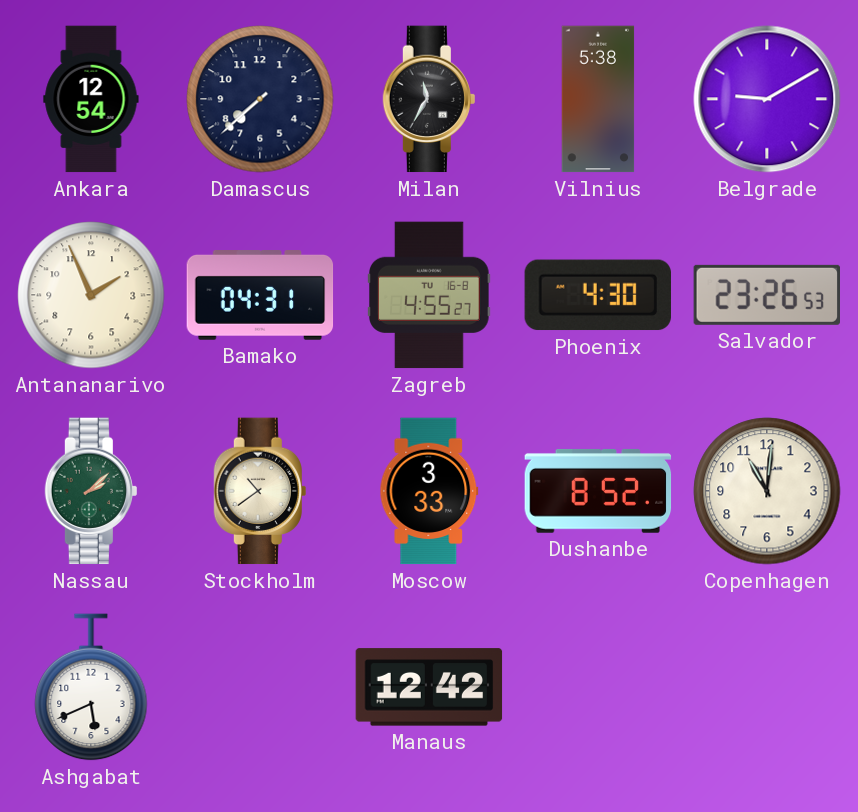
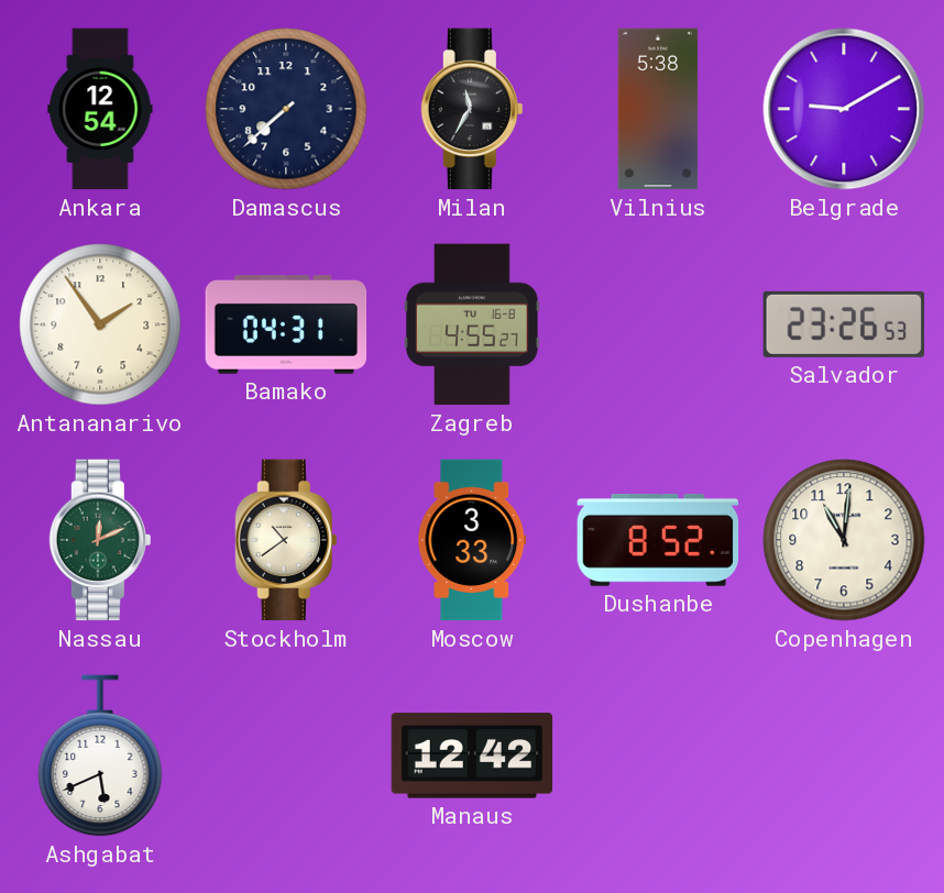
Antananarivo: 1:56 -> 1:54
Phoenix: 4:30 -> none
Nassau: 2:08 -> 12:11
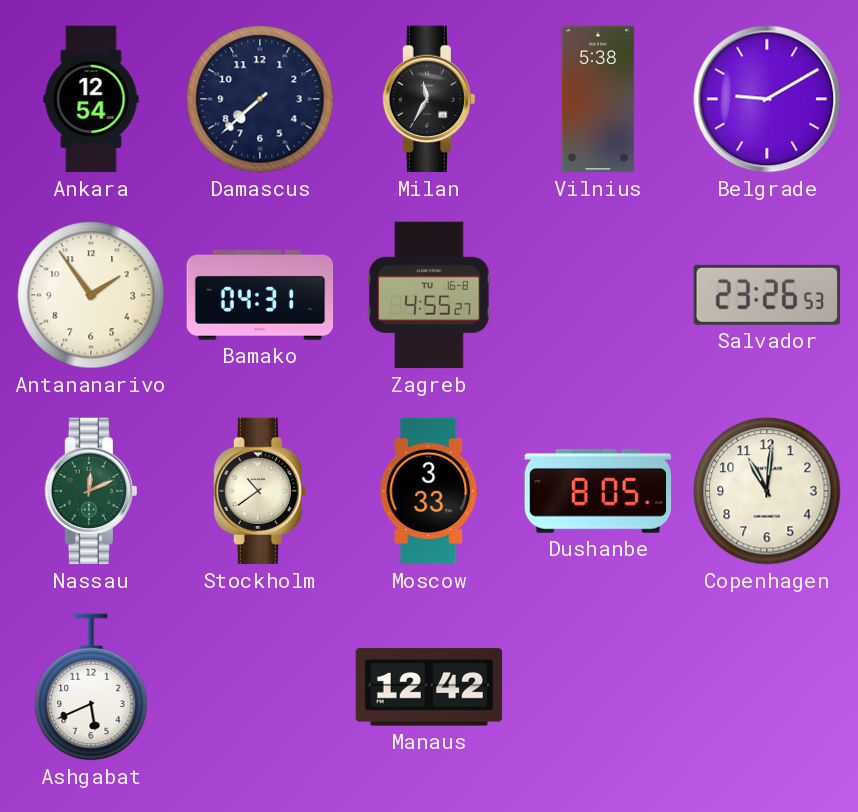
Dushanbe: 8:52 -> 8:05
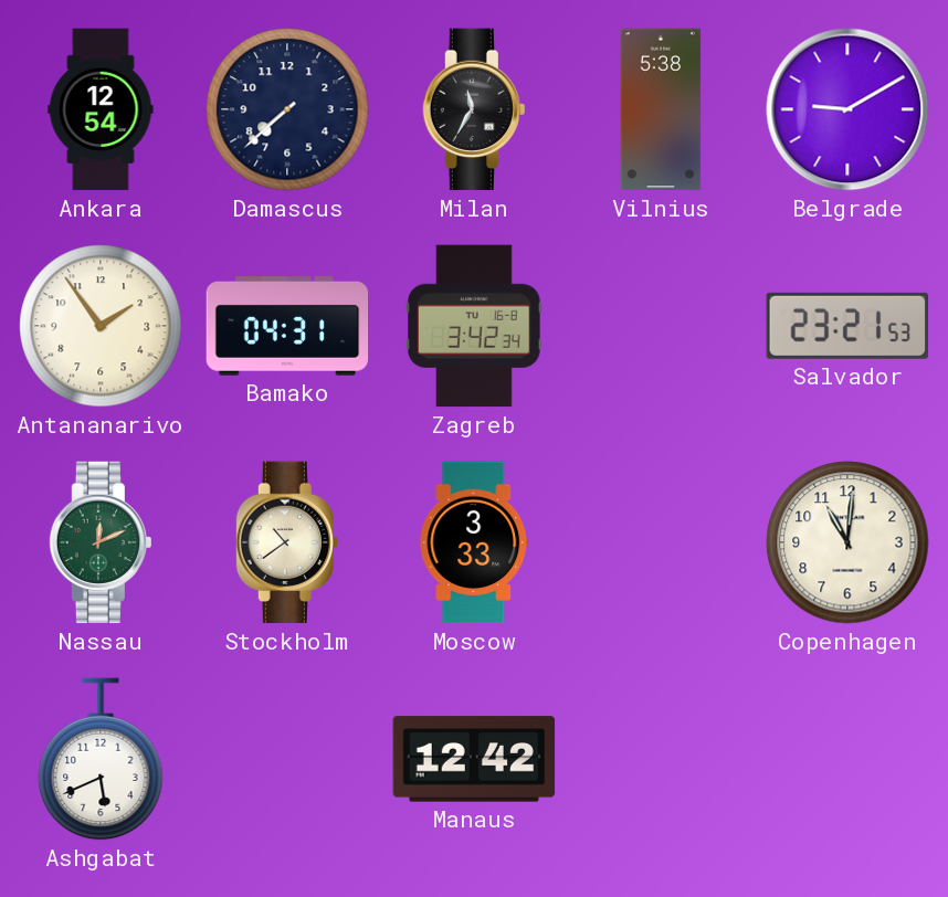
Zagreb: 4:55 -> 3:42
Salvador: 23:26 -> 23:21
Dushanbe: 8:05 -> none
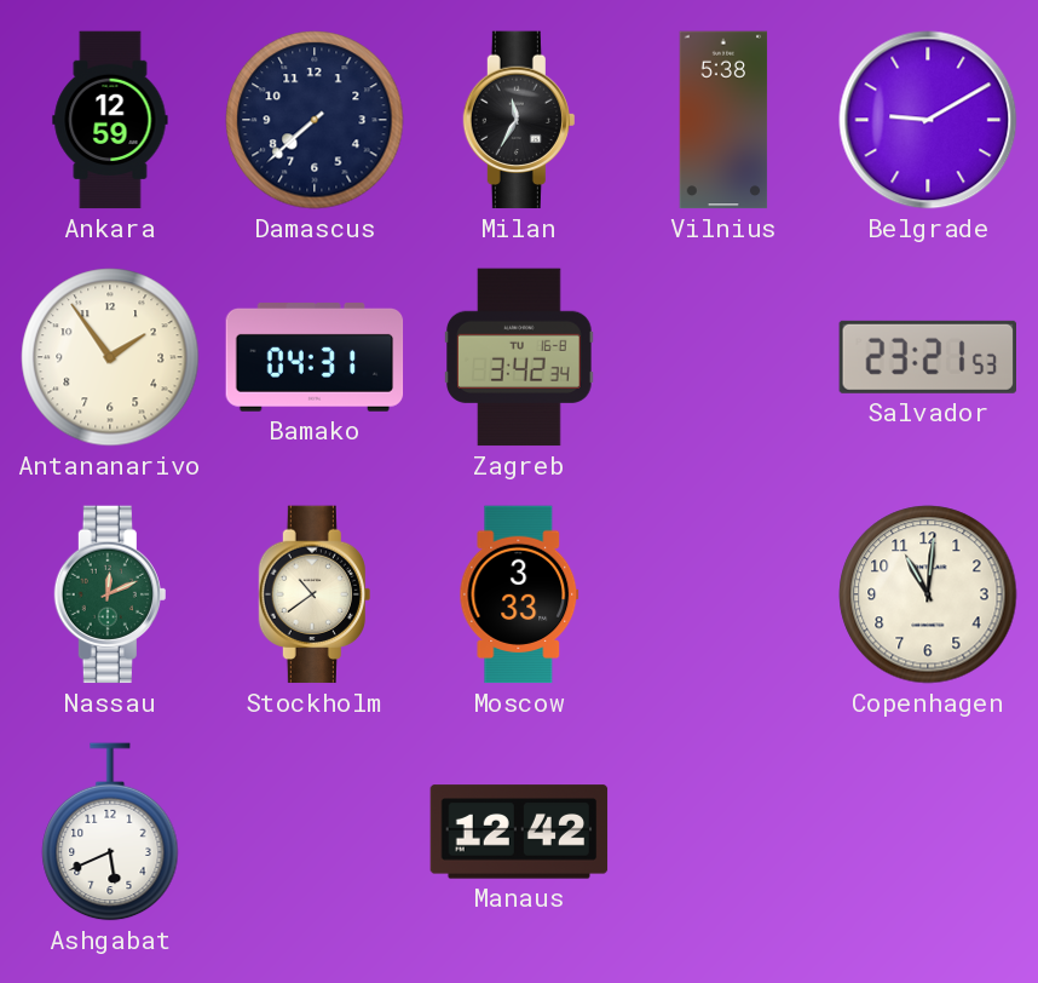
Ankara: 12:54 -> 12:59
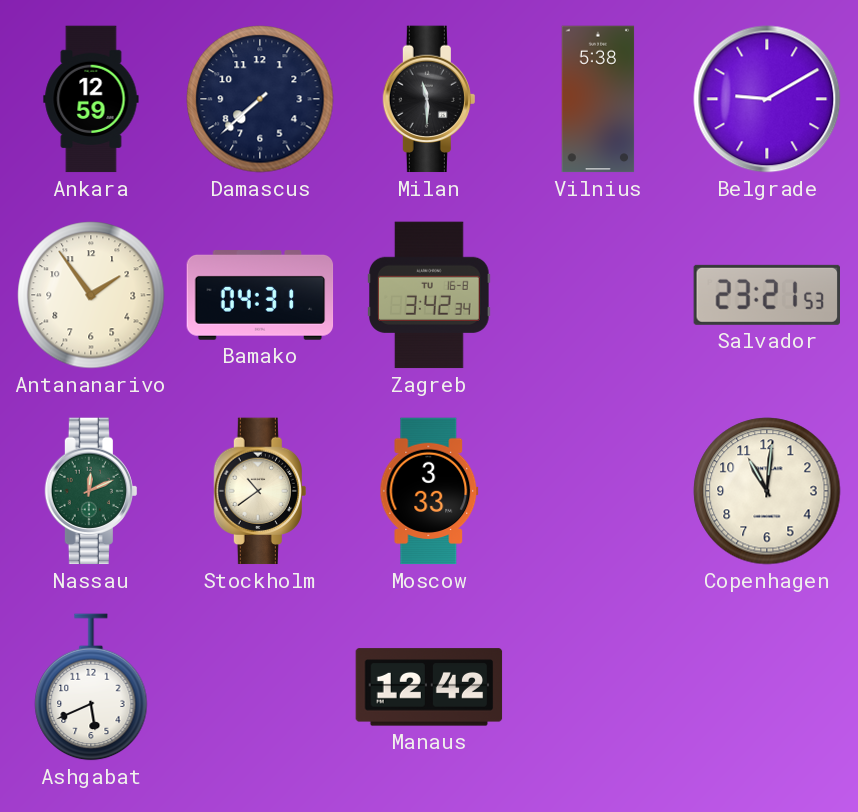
Milan: 11:35 -> 11:30
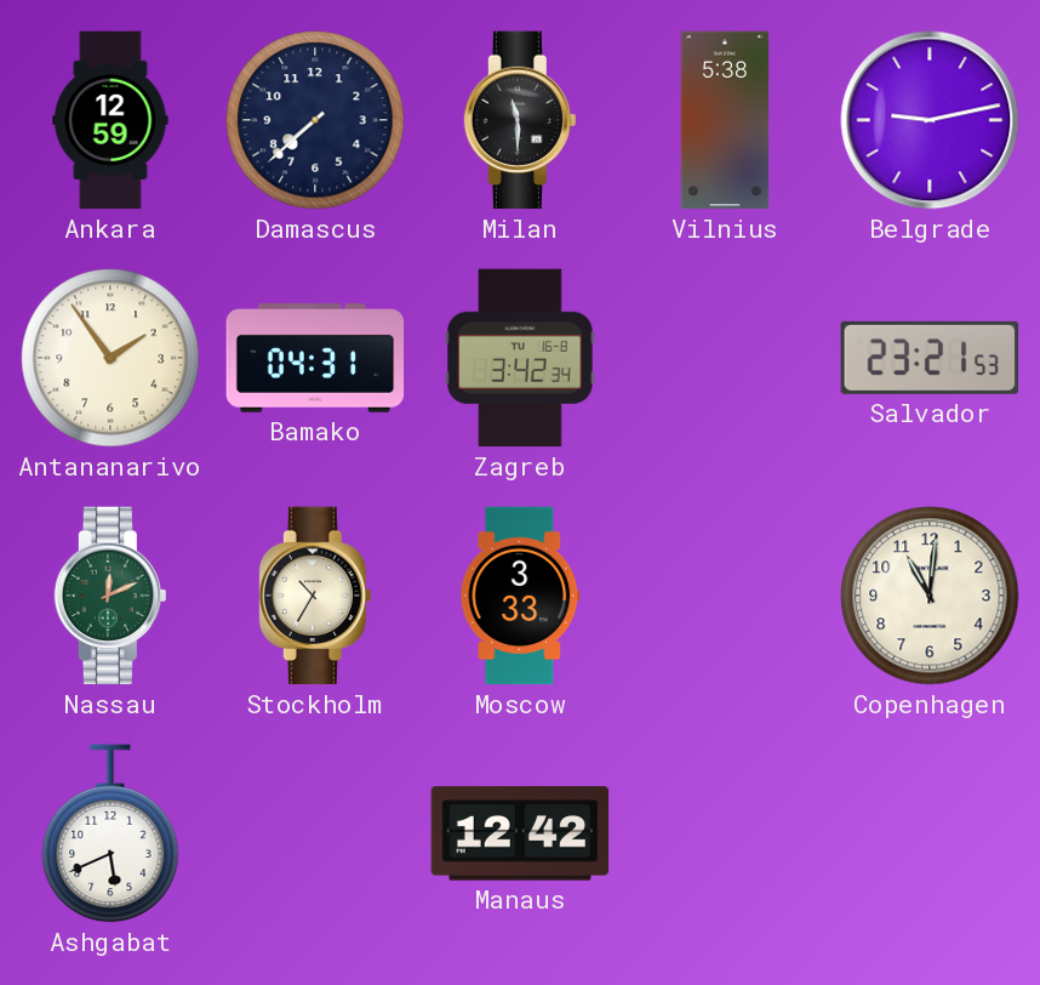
Belgrade: 9:10 -> 9:13
Stockholm: 10:39 -> 10:35
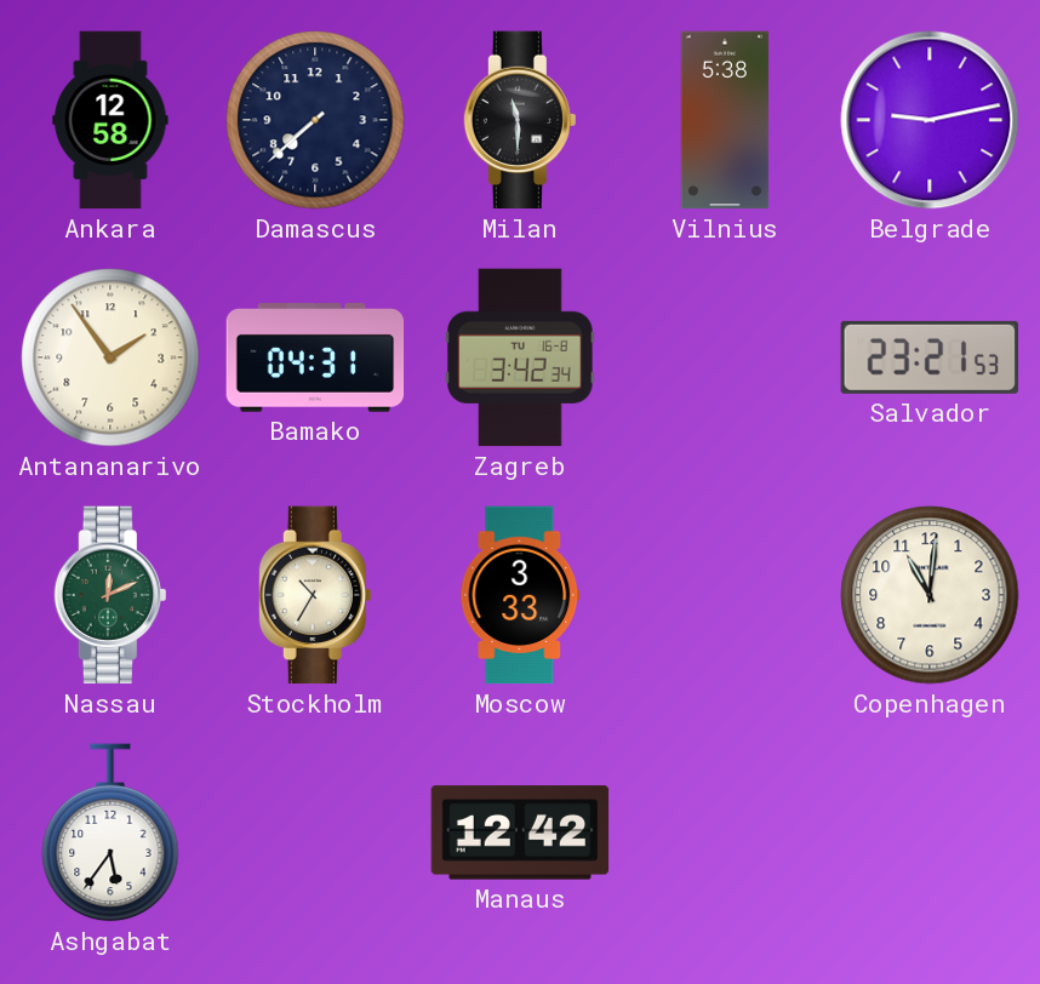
Ankara: 12:59 -> 12:58
Ashgabat: 5:41 -> 5:36
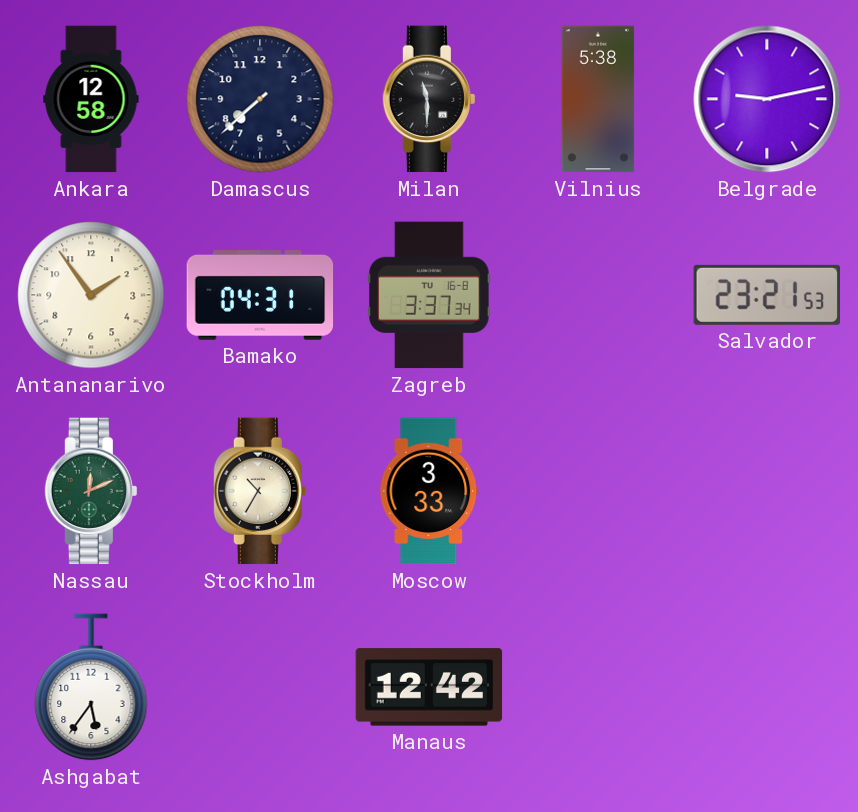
Zagreb: 3:42 -> 3:37
Copenhagen: 11:01 -> none
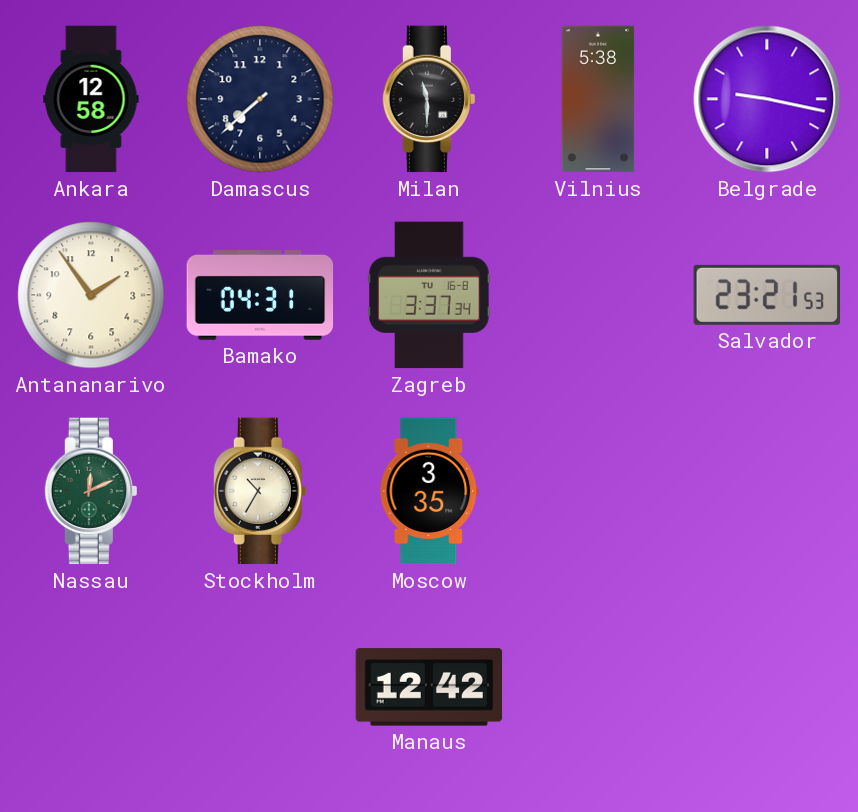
Belgrade: 9:13 -> 9:17
Moscow: 3:33 -> 3:35
Ashgabat: 5:36 -> none
